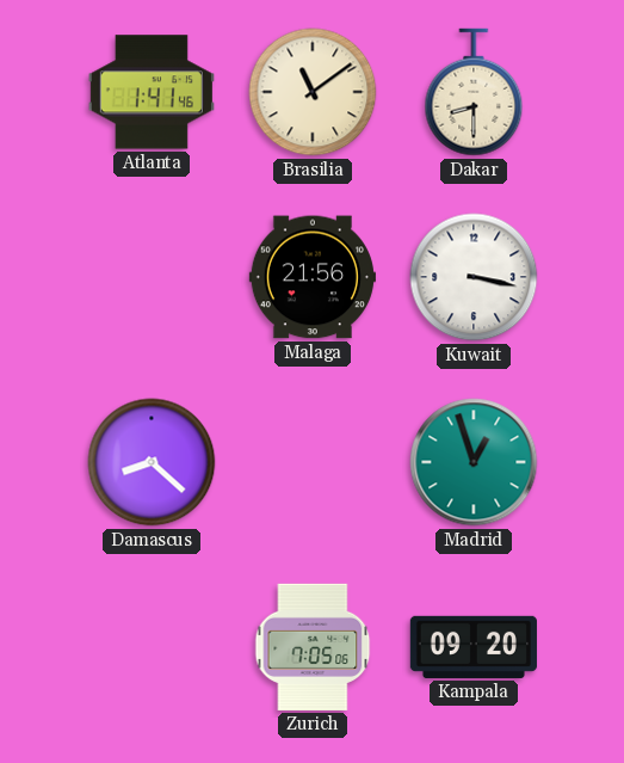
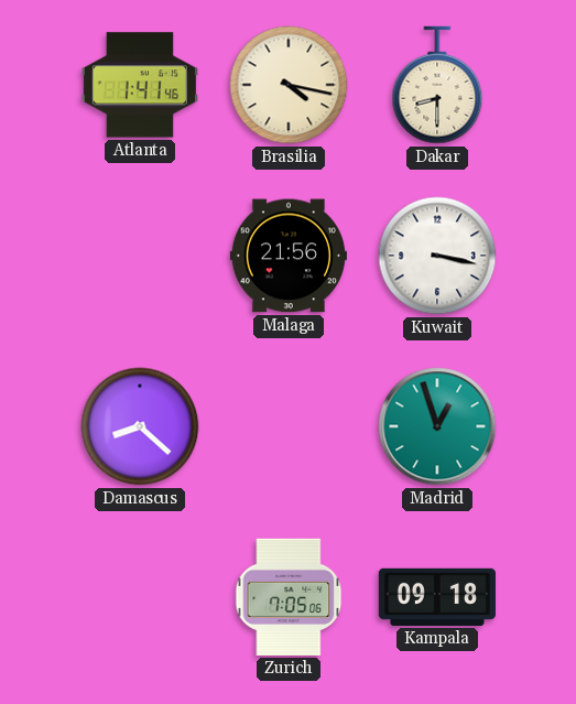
Brasilia: 11:09 -> 4:17
Kampala: 09:20 -> 09:18
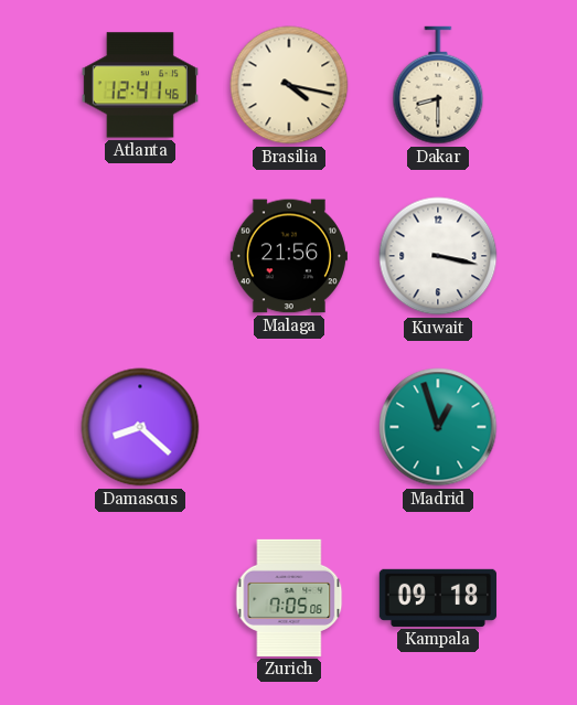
Atlanta: 1:41 -> 12:41
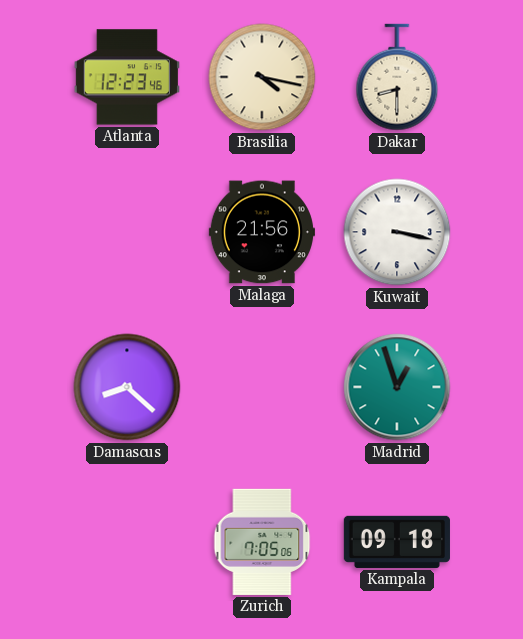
Atlanta: 12:41 -> 12:23
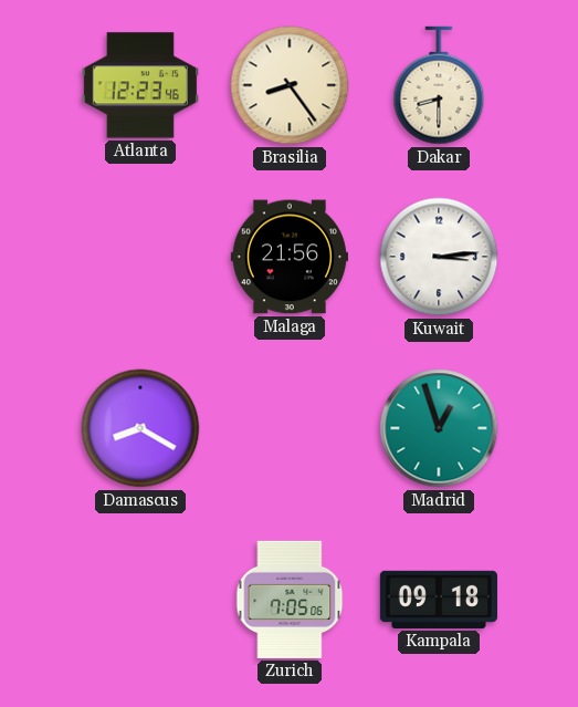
Brasilia: 4:17 -> 8:24
Kuwait: 3:17 -> 3:14
Damascus: 8:22 -> 8:20
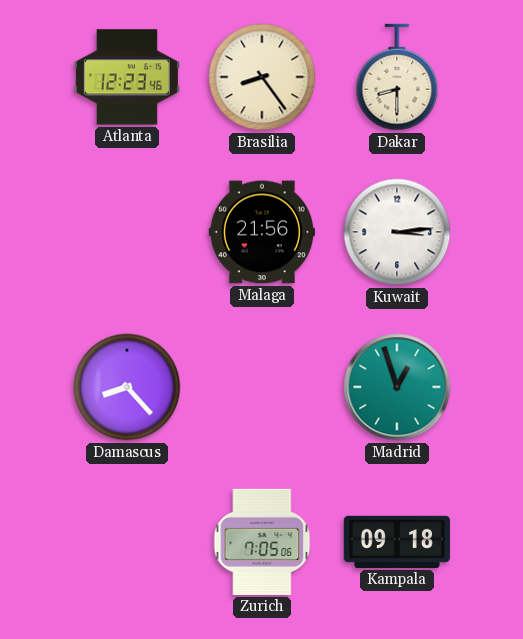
Damascus: 8:20 -> 8:23
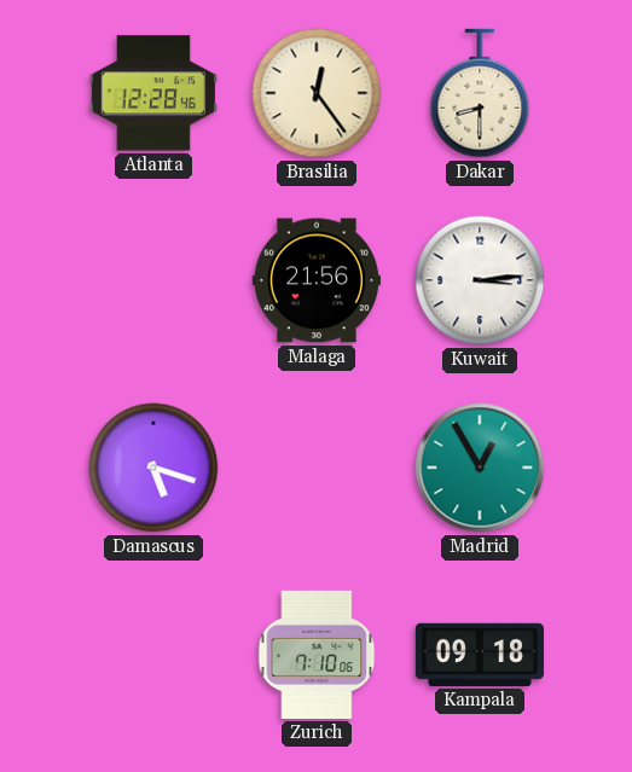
Atlanta: 12:23 -> 12:28
Brasilia: 8:24 -> 12:24
Damascus: 8:23 -> 5:18
Madrid: 12:57 -> 12:55
Zurich: 7:05 -> 7:10
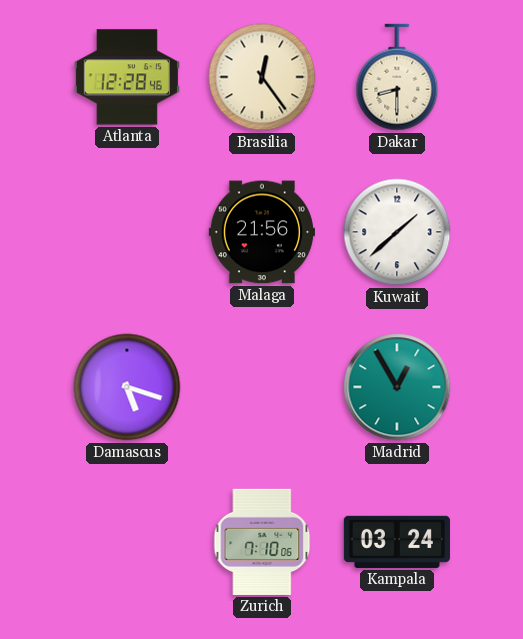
Kuwait: 3:14 -> 1:38
Kampala: 09:18 -> 03:24
